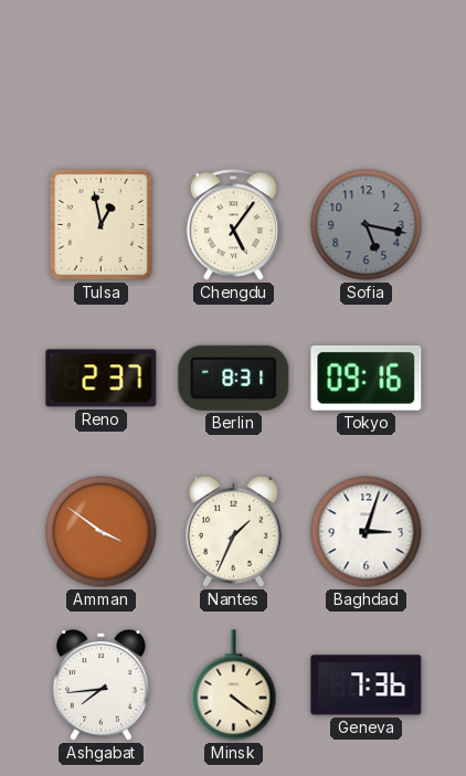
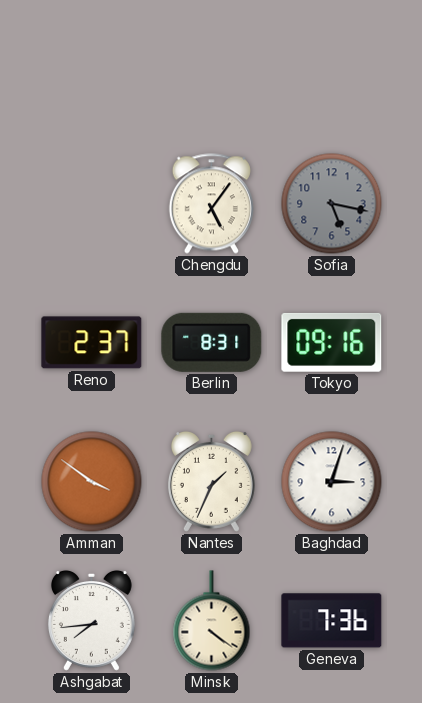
Tulsa: 12:58 -> none
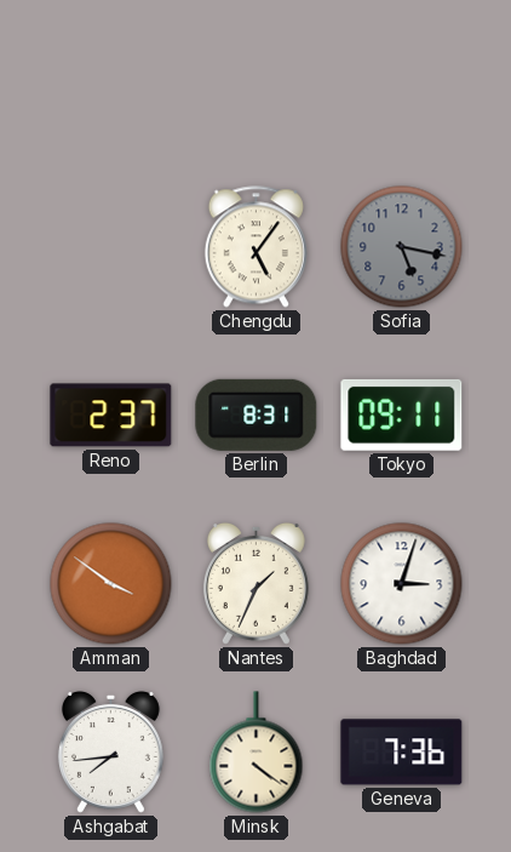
Tokyo: 09:16 -> 09:11
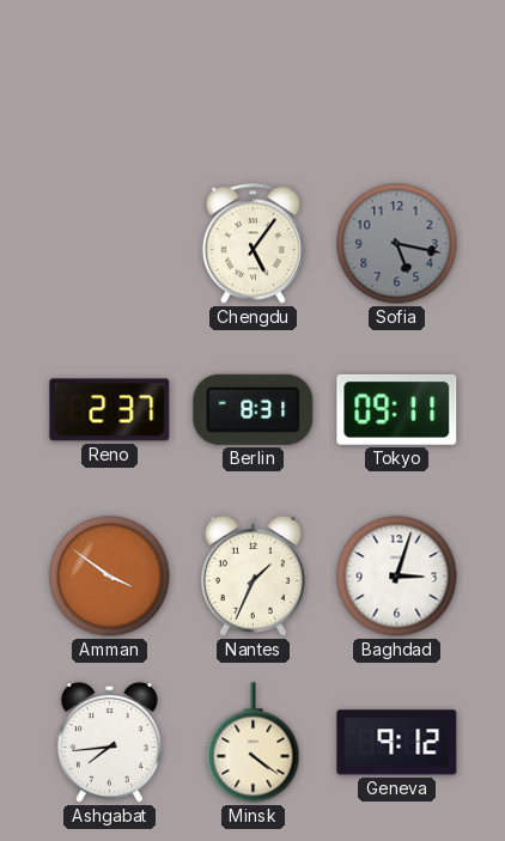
Geneva: 7:36 -> 9:12
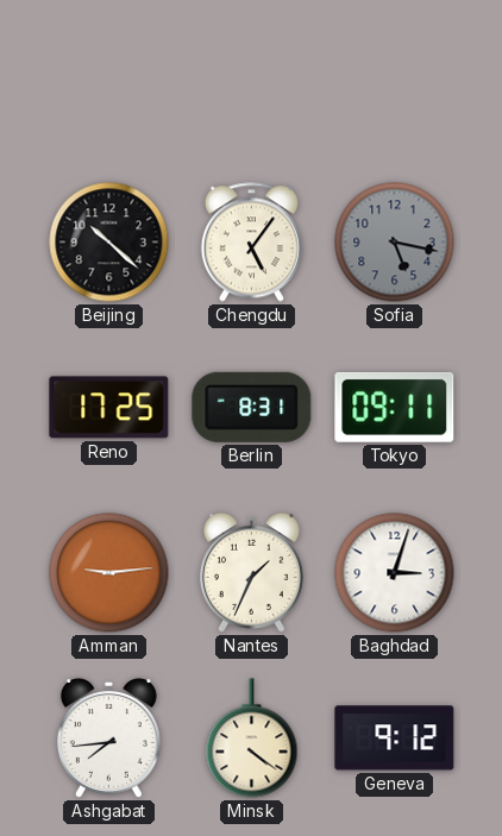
Beijing: none -> 10:22
Reno: 2:37 -> 17:25
Amman: 3:51 -> 9:14
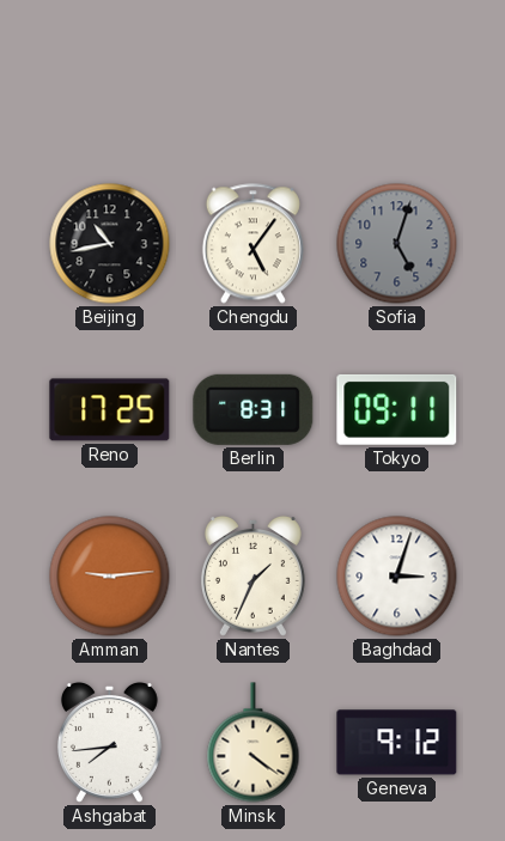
Beijing: 10:22 -> 10:43
Sofia: 5:17 -> 5:03
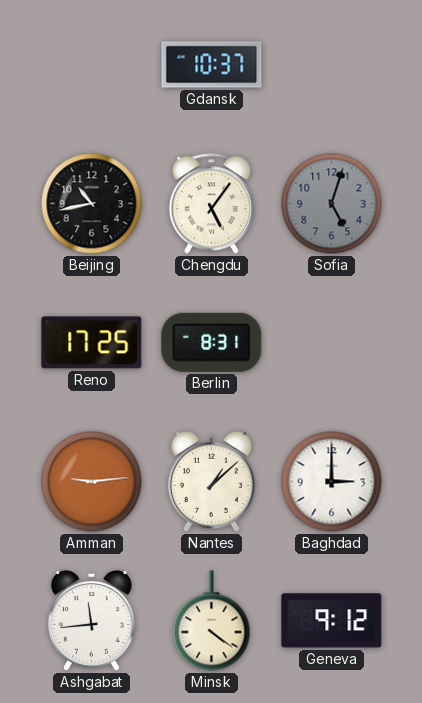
Gdansk: none -> 10:37
Tokyo: 09:11 -> none
Nantes: 1:34 -> 1:08
Baghdad: 3:03 -> 3:00
Ashgabat: 7:44 -> 11:44
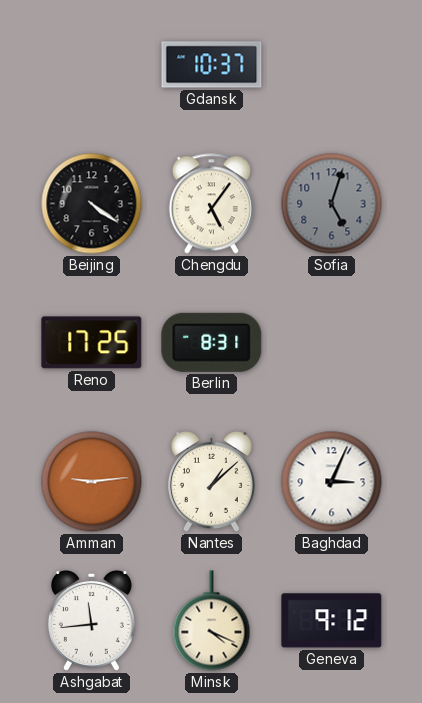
Beijing: 10:43 -> 4:21
Baghdad: 3:00 -> 3:04
Minsk: 4:21 -> 4:19
